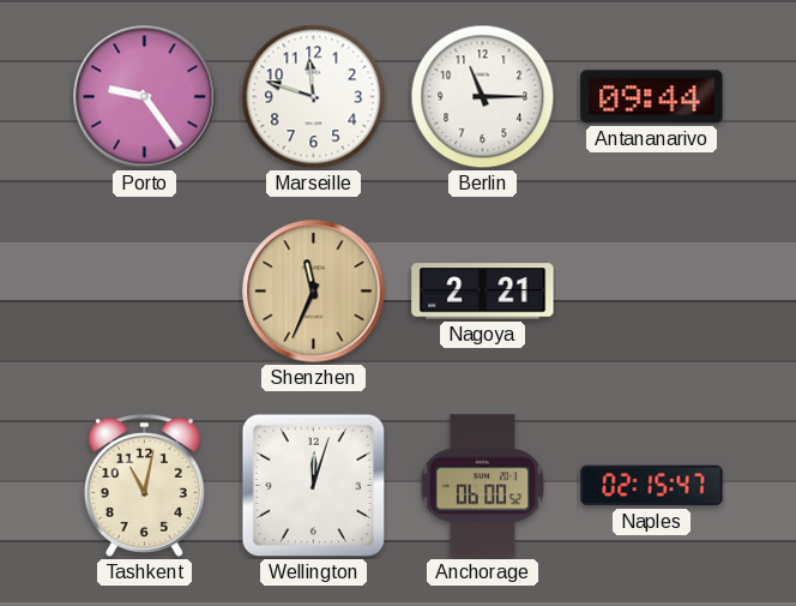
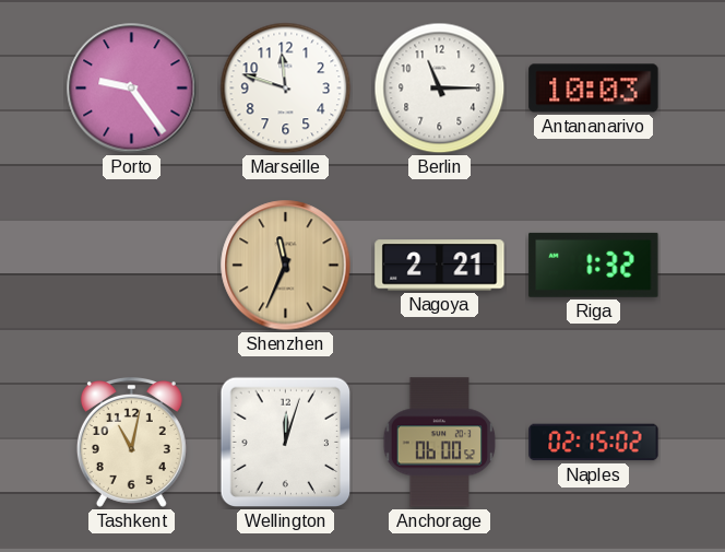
Antananarivo: 09:44 -> 10:03
Riga: none -> 1:32
Naples: 02:15:47 -> 02:15:02
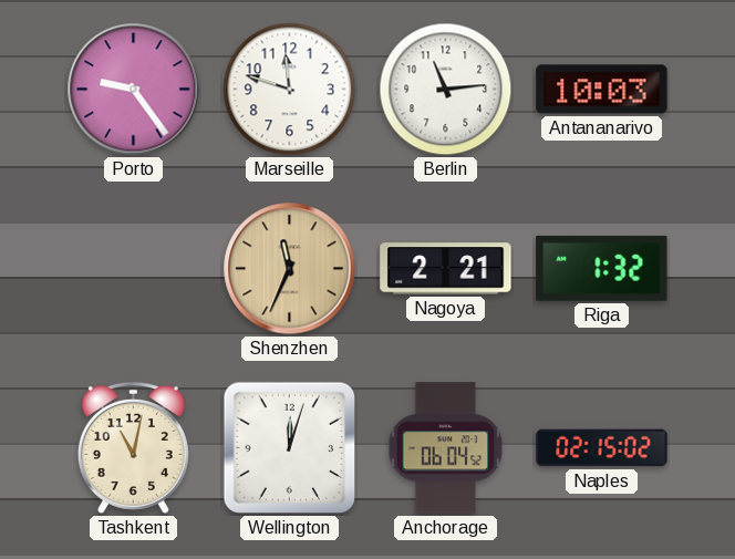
Berlin: 11:15 -> 11:14
Anchorage: 06:00 -> 06:04
